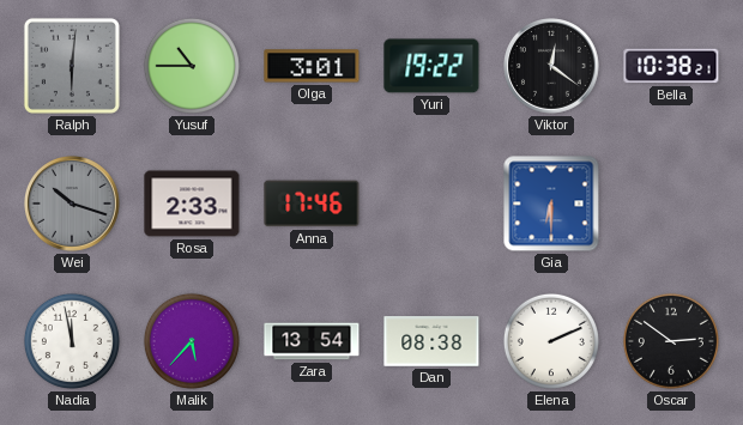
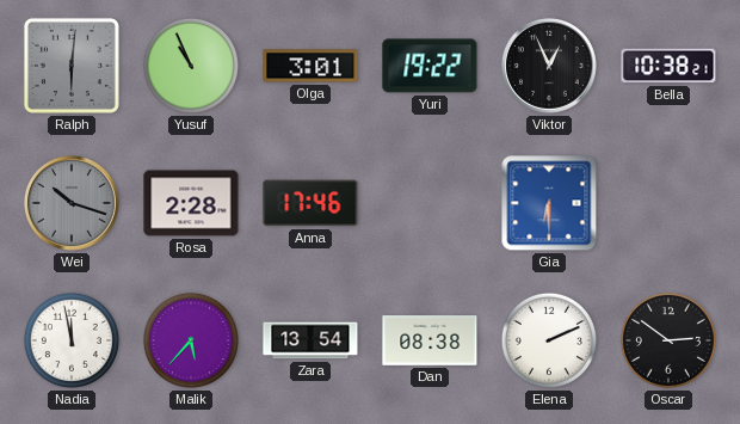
Yusuf: 10:45 -> 10:56
Viktor: 12:21 -> 12:56
Rosa: 2:33 -> 2:28
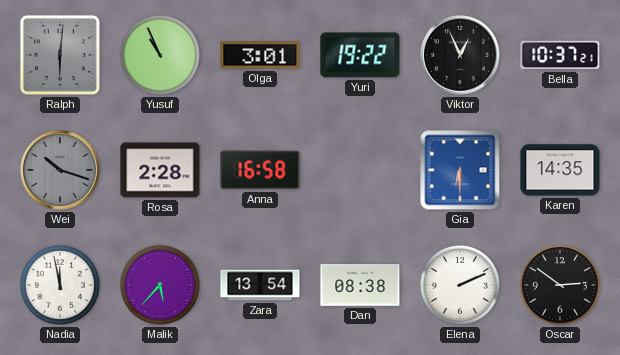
Bella: 10:38 -> 10:37
Anna: 17:46 -> 16:58
Karen: none -> 14:35
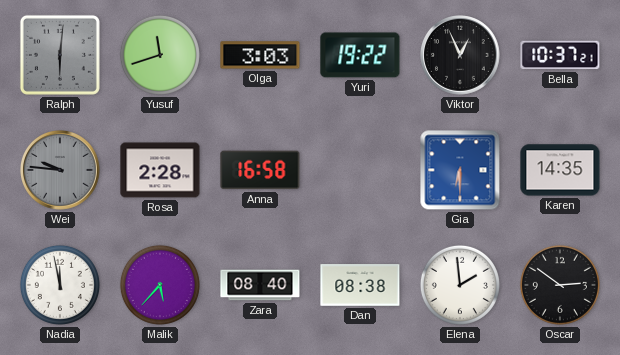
Yusuf: 10:56 -> 11:42
Olga: 3:01 -> 3:03
Wei: 10:18 -> 9:46
Zara: 13:54 -> 08:40
Elena: 2:11 -> 1:59
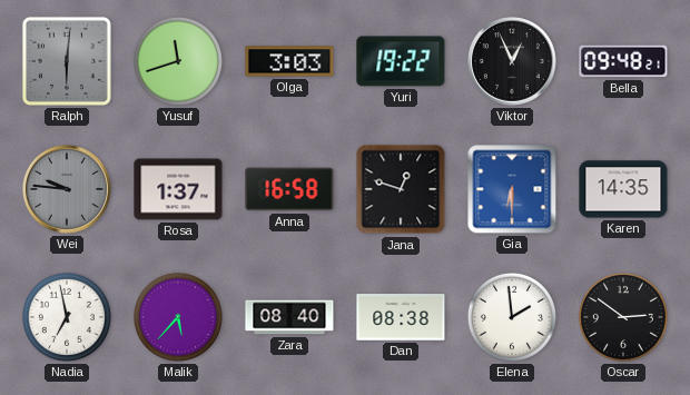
Bella: 10:37 -> 09:48
Rosa: 2:28 -> 1:37
Jana: none -> 12:48
Nadia: 11:58 -> 6:58
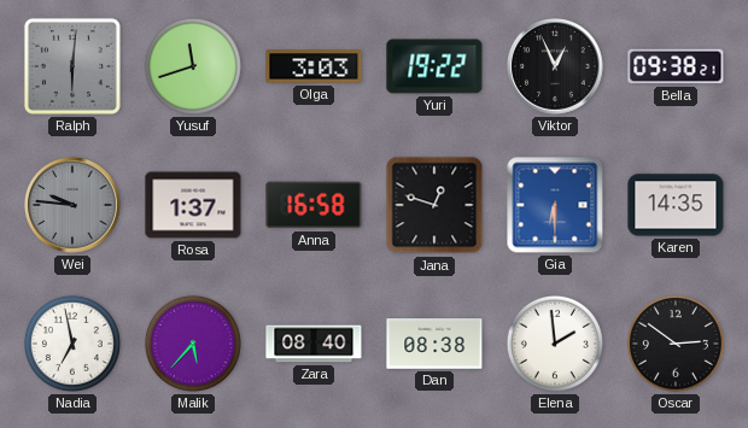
Bella: 09:48 -> 09:38
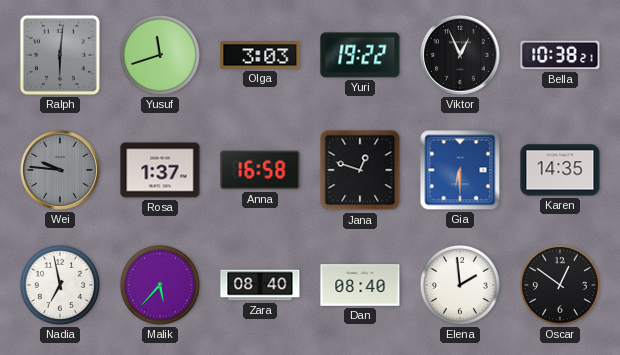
Bella: 09:38 -> 10:38
Dan: 08:38 -> 08:40
Oscar: 2:51 -> 12:51
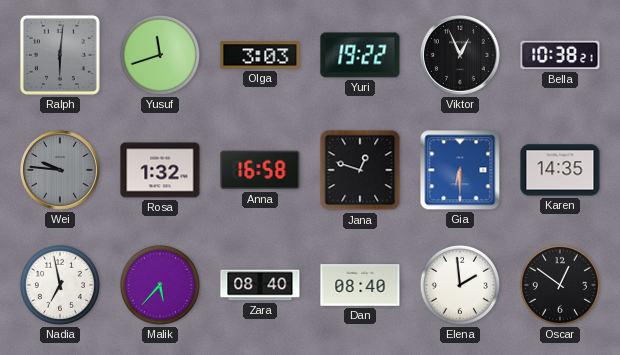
Rosa: 1:37 -> 1:32
